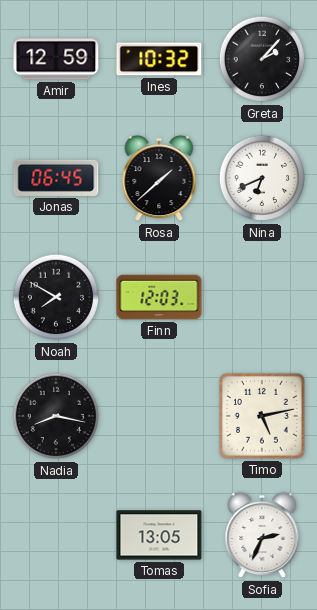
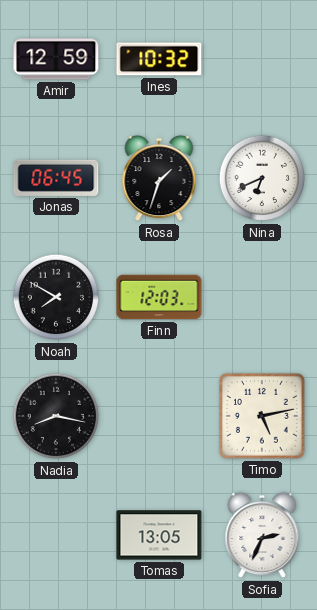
Greta: 2:07 -> none
Rosa: 1:38 -> 1:33
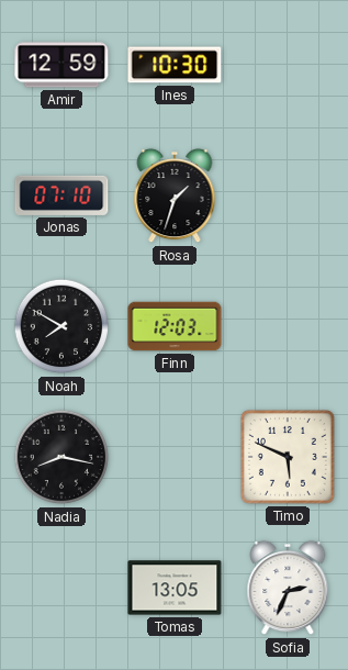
Ines: 10:32 -> 10:30
Jonas: 06:45 -> 07:10
Nina: 6:41 -> none
Timo: 5:13 -> 5:49
